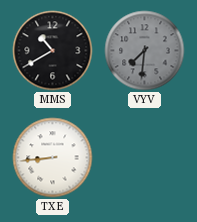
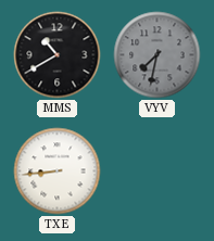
VYV: 7:31 -> 7:32
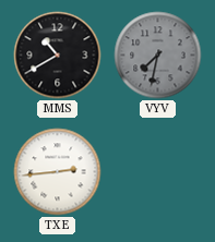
TXE: 8:44 -> 2:44
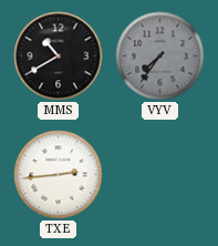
VYV: 7:32 -> 7:36
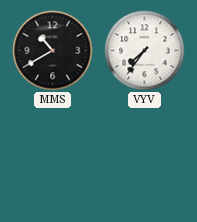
VYV dial: grey -> white
TXE: 2:44 -> none
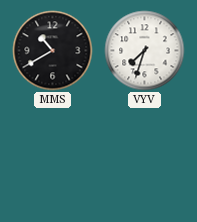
VYV: 7:36 -> 7:33
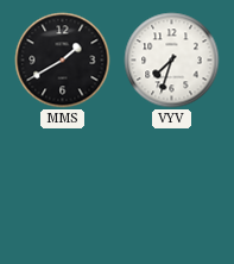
MMS: 10:40 -> 1:40
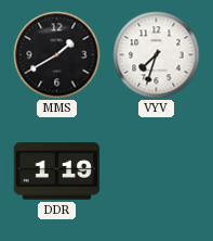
DDR: none -> 1:19
